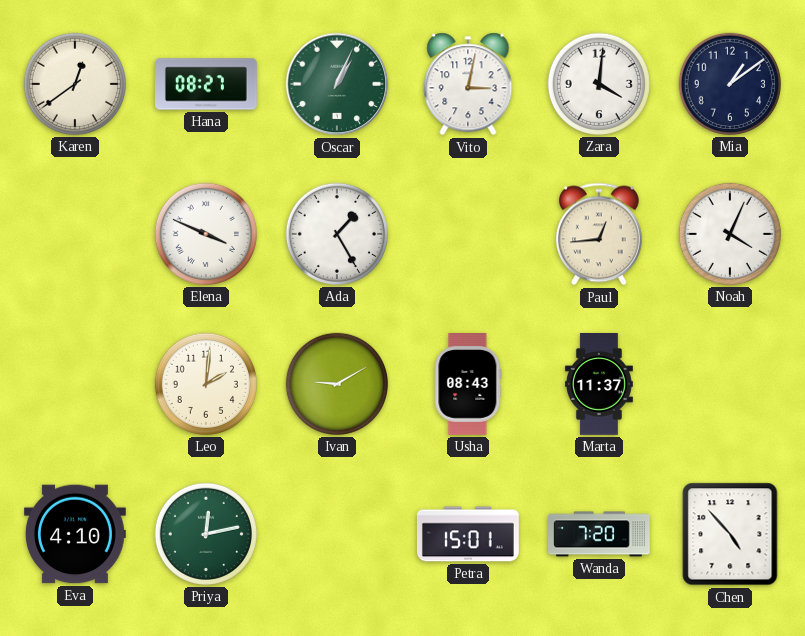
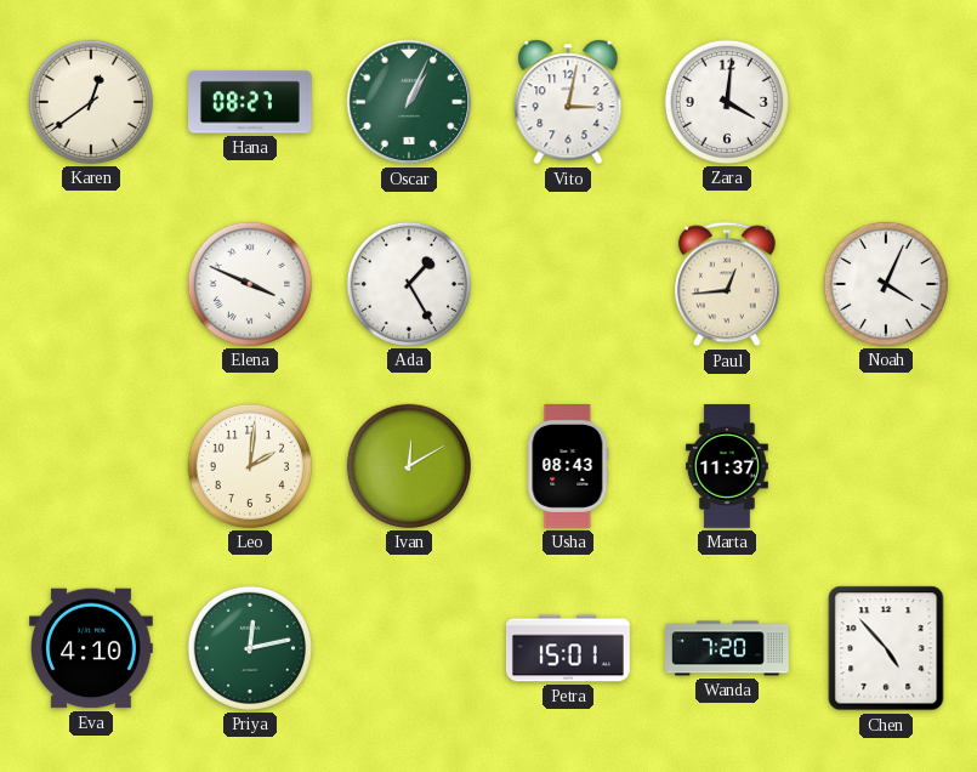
Mia: 1:09 -> none
Ivan: 9:10 -> 12:10
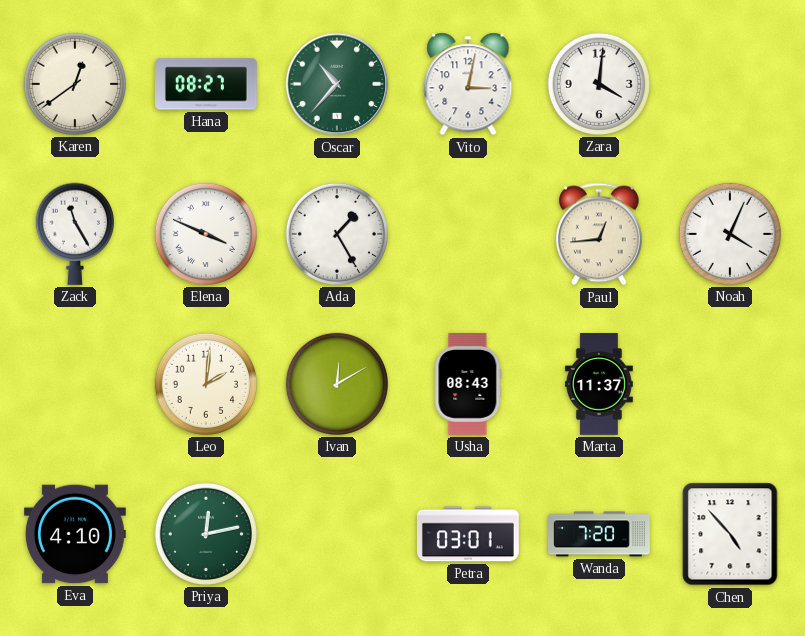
Oscar: 1:04 -> 10:37
Zack: none -> 11:25
Petra: 15:01 -> 03:01
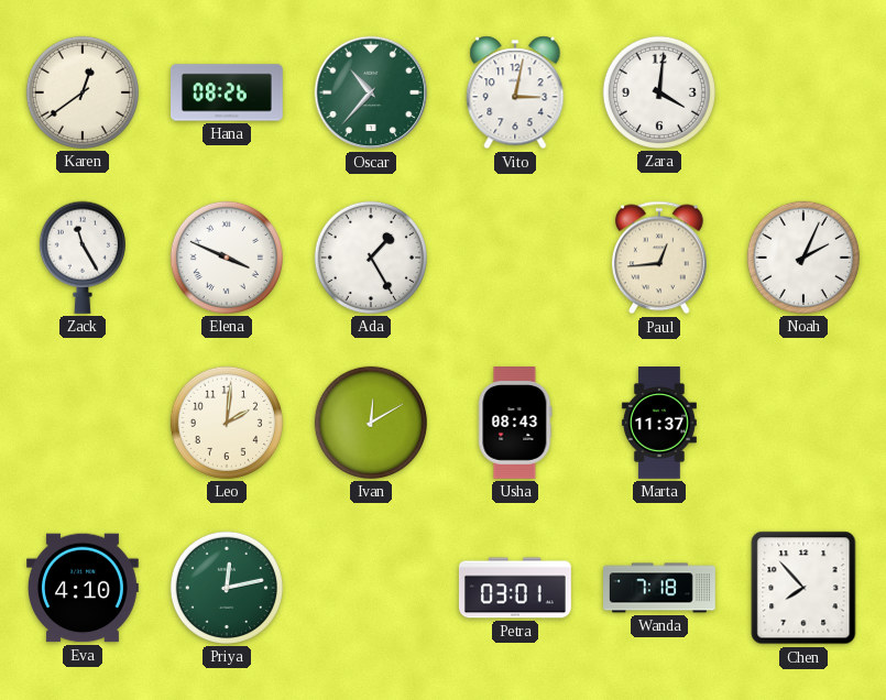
Hana: 08:27 -> 08:26
Noah: 4:04 -> 2:04
Wanda: 7:20 -> 7:18
Chen: 4:53 -> 7:53
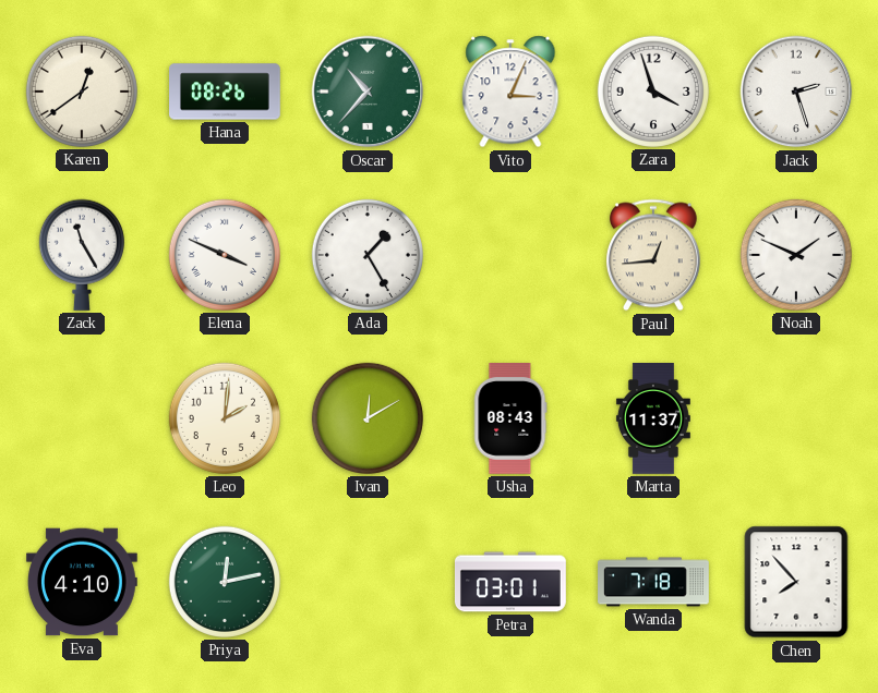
Vito: 3:02 -> 3:04
Zara: 4:01 -> 3:57
Jack: none -> 2:27
Noah: 2:04 -> 1:49
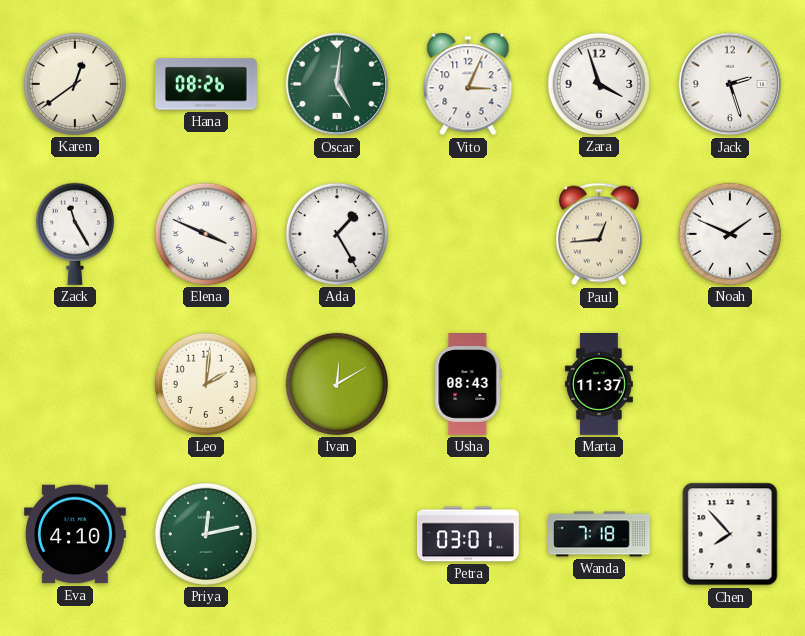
Oscar: 10:37 -> 5:01
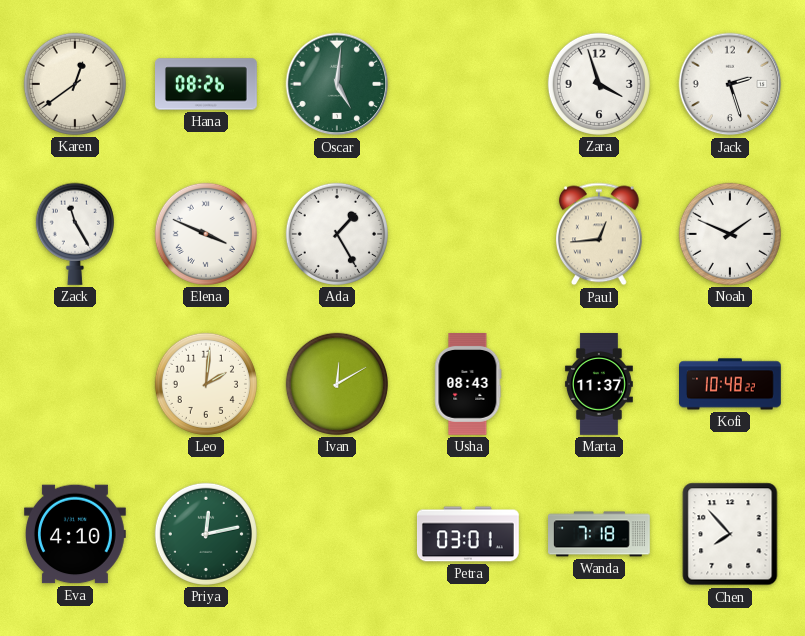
Vito: 3:04 -> none
Kofi: none -> 10:48
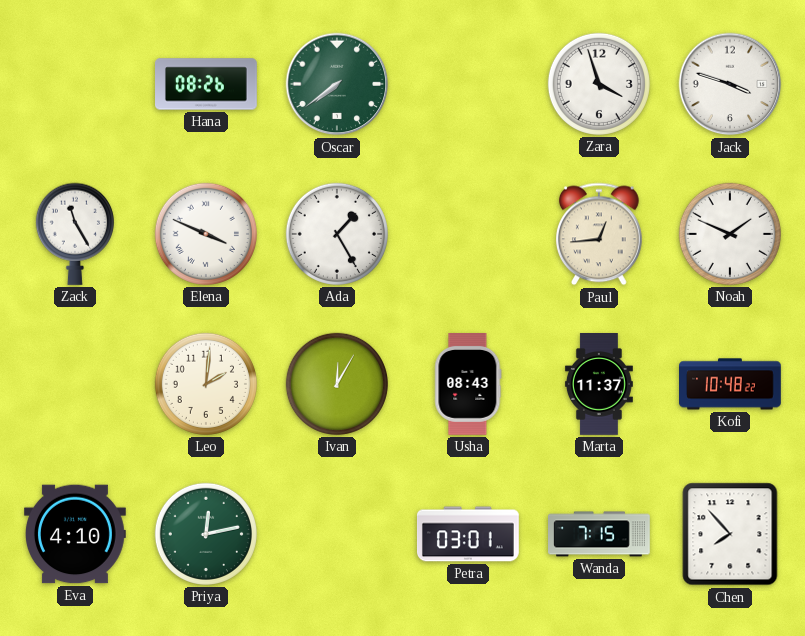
Karen: 12:39 -> none
Oscar: 5:01 -> 7:39
Jack: 2:27 -> 3:48
Ivan: 12:10 -> 12:05
Wanda: 7:18 -> 7:15
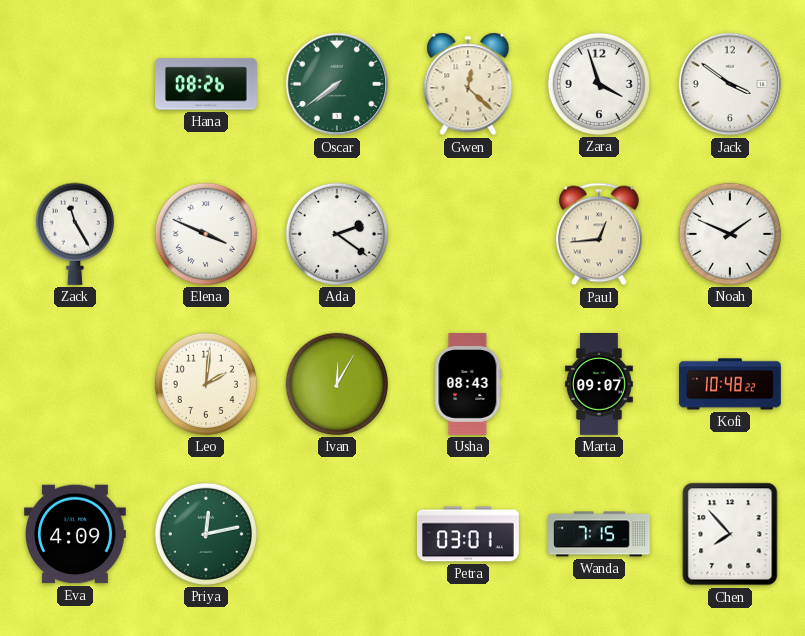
Gwen: none -> 12:22
Jack: 3:48 -> 3:51
Ada: 1:25 -> 2:21
Marta: 11:37 -> 09:07
Eva: 4:10 -> 4:09
